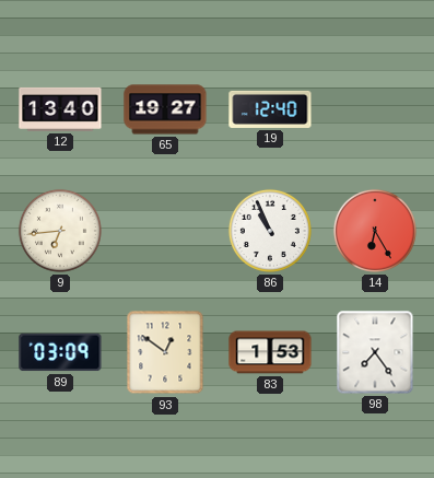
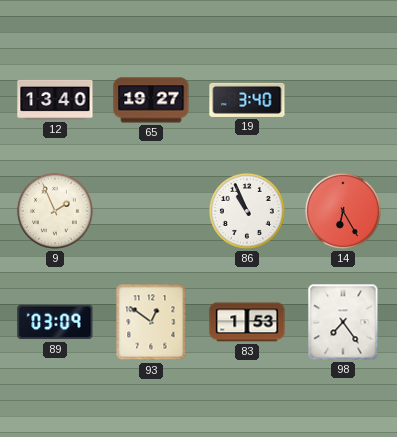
19: 12:40 -> 3:40
9: 6:44 -> 1:56
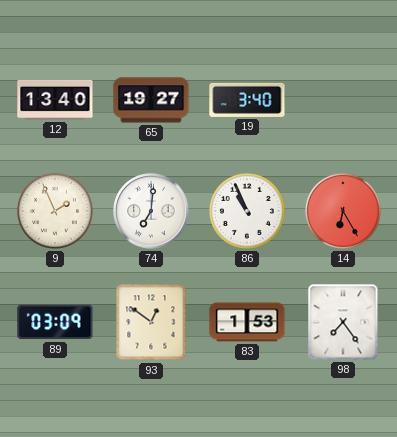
74: none -> 7:01
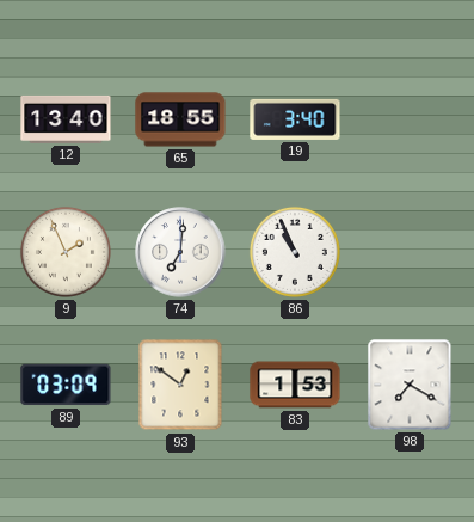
65: 19:27 -> 18:55
14: 6:25 -> none
98: 7:24 -> 7:20
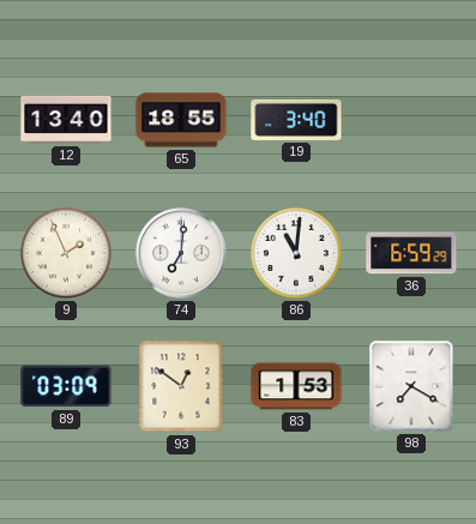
86: 10:56 -> 11:01
36: none -> 6:59
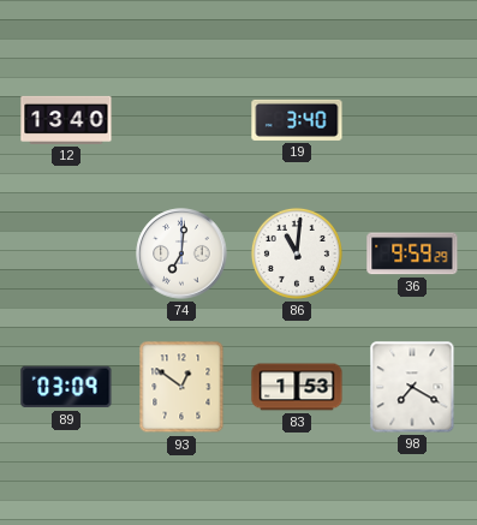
65: 18:55 -> none
9: 1:56 -> none
36: 6:59 -> 9:59
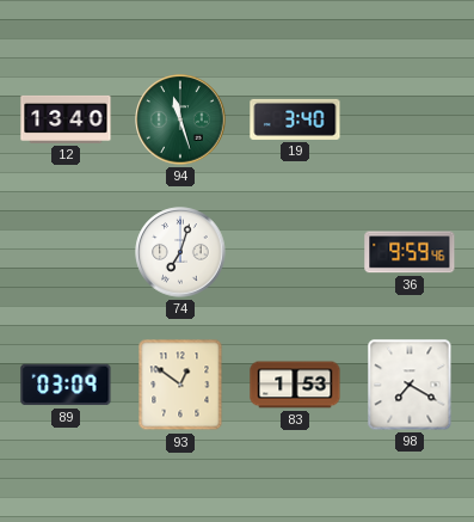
94: none -> 11:27
74: 7:01 -> 7:03
86: 11:01 -> none
36: 9:59:29 -> 9:59:46
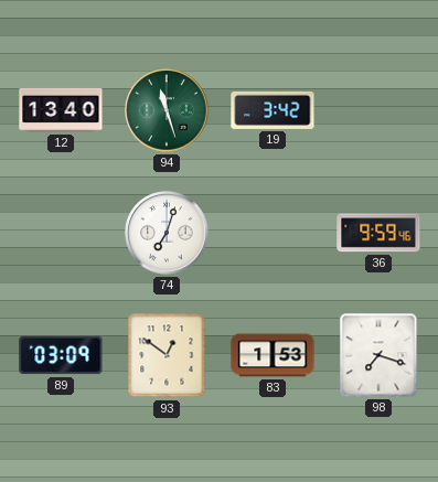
19: 3:40 -> 3:42
98: 7:20 -> 7:18
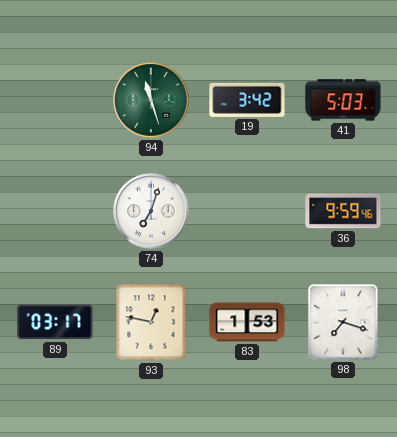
12: 13:40 -> none
41: none -> 5:03
89: 03:09 -> 03:17
93: 12:51 -> 12:47
